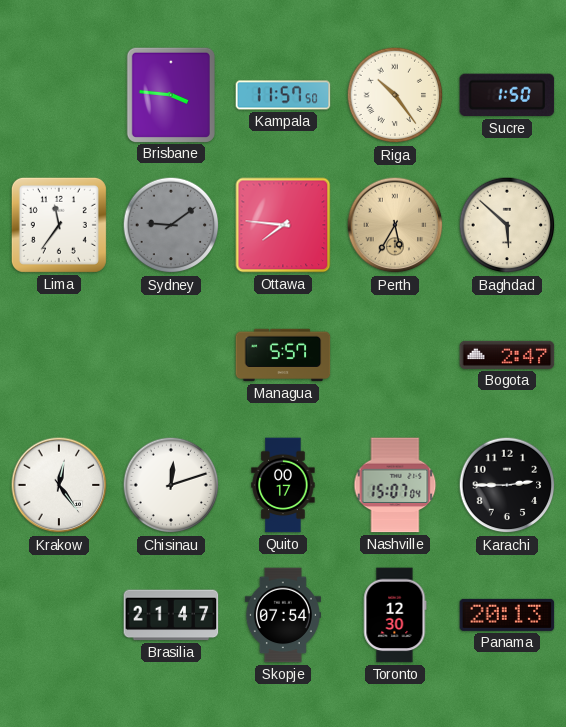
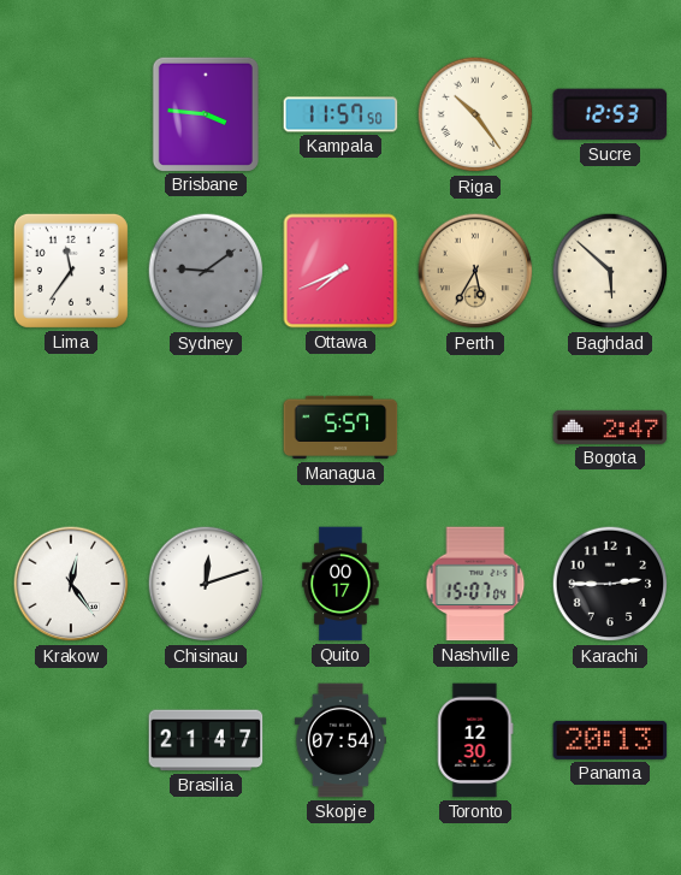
Sucre: 1:50 -> 12:53
Ottawa: 7:46 -> 7:41
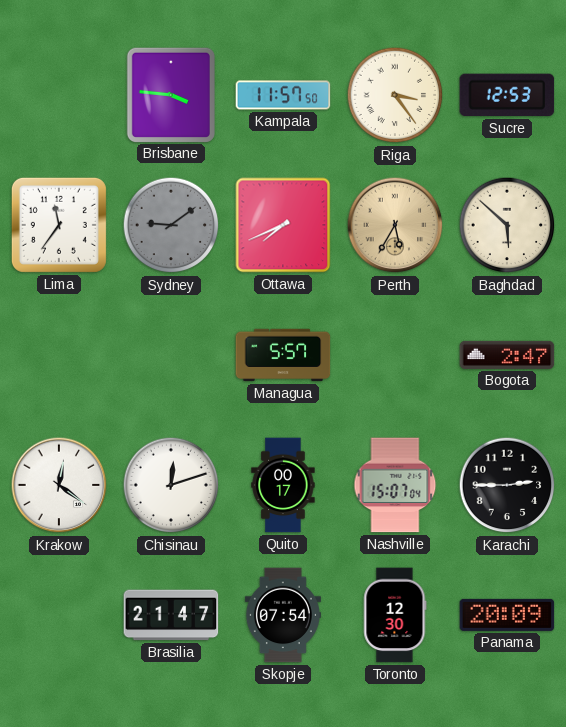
Riga: 10:24 -> 3:24
Krakow: 12:24 -> 12:21
Panama: 20:13 -> 20:09
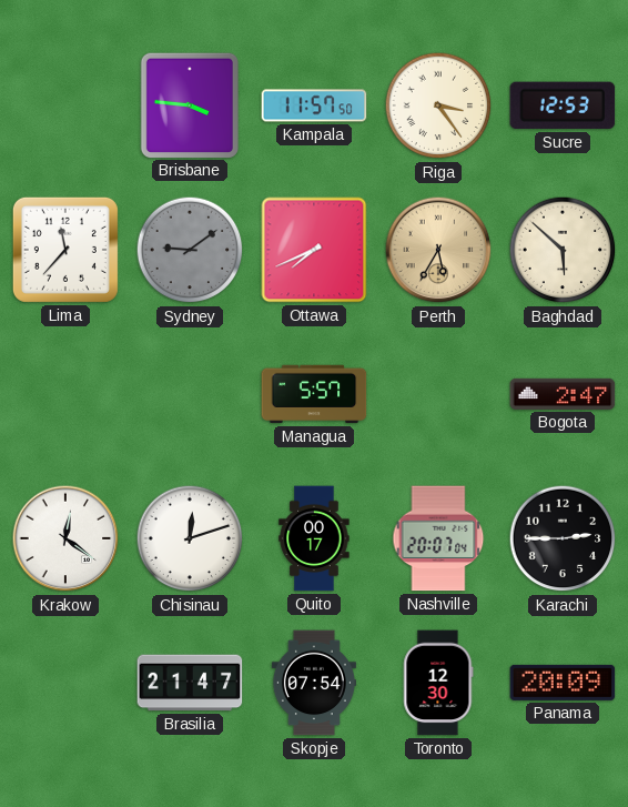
Lima: 11:36 -> 11:37
Nashville: 15:07 -> 20:07
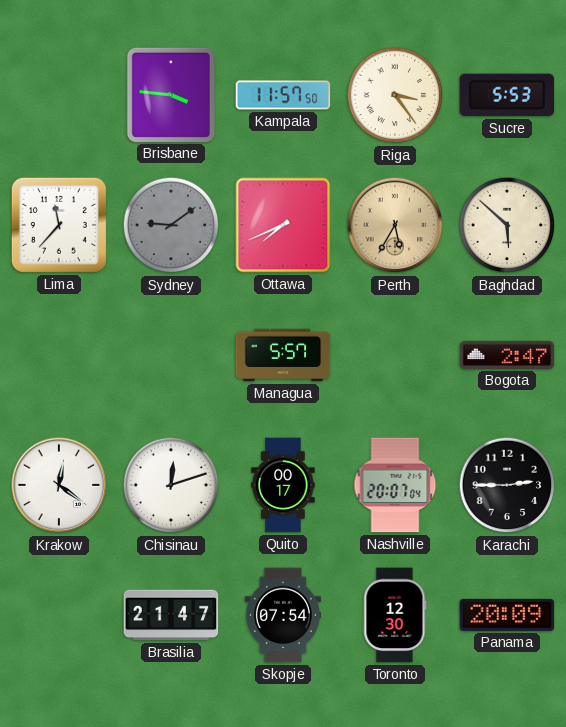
Sucre: 12:53 -> 5:53
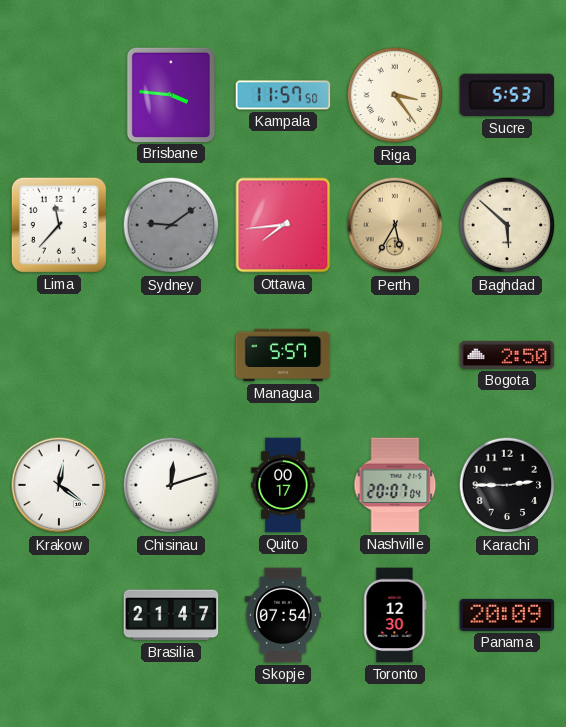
Ottawa: 7:41 -> 7:44
Bogota: 2:47 -> 2:50
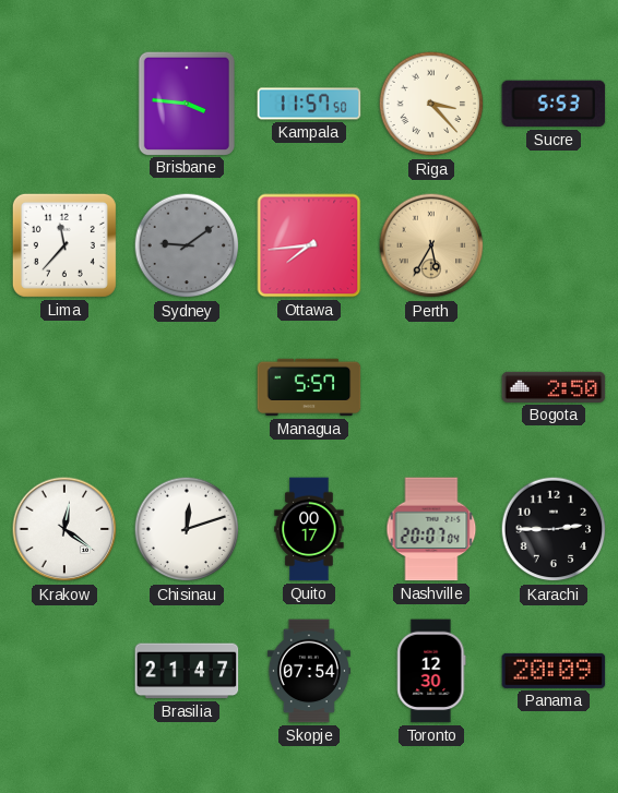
Riga: 3:24 -> 3:23
Baghdad: 5:52 -> none
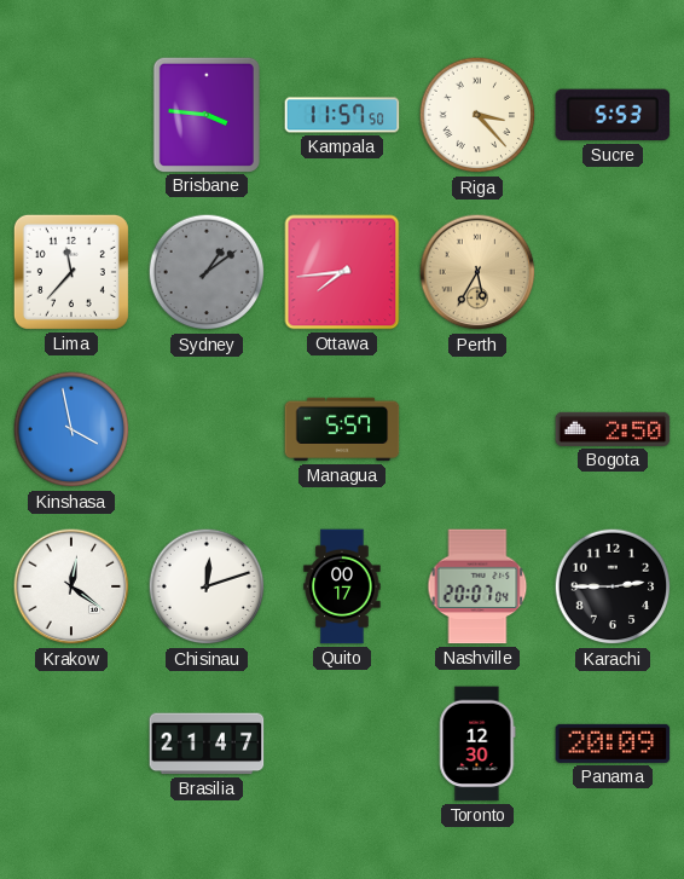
Sydney: 9:09 -> 1:09
Kinshasa: none -> 3:58
Skopje: 07:54 -> none
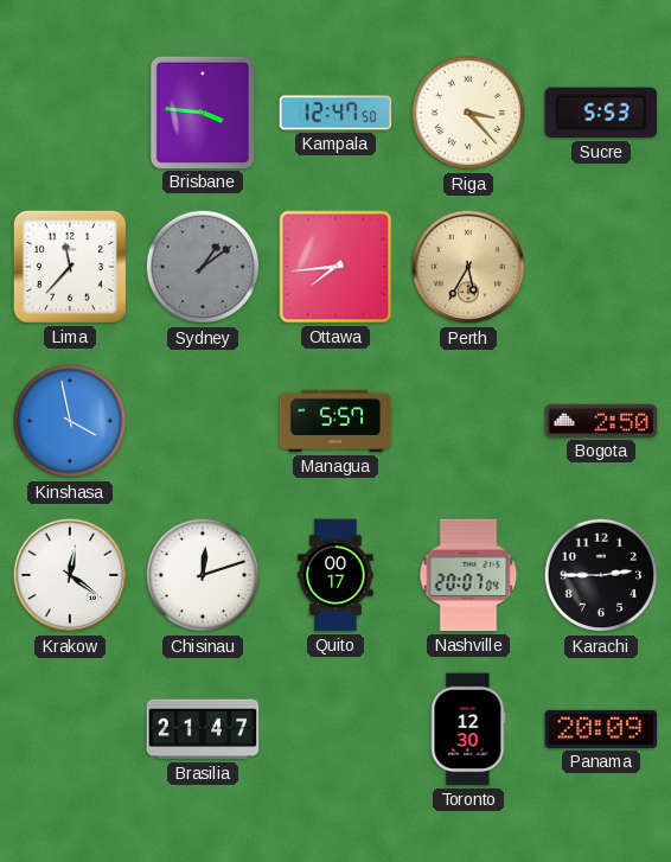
Kampala: 11:57 -> 12:47
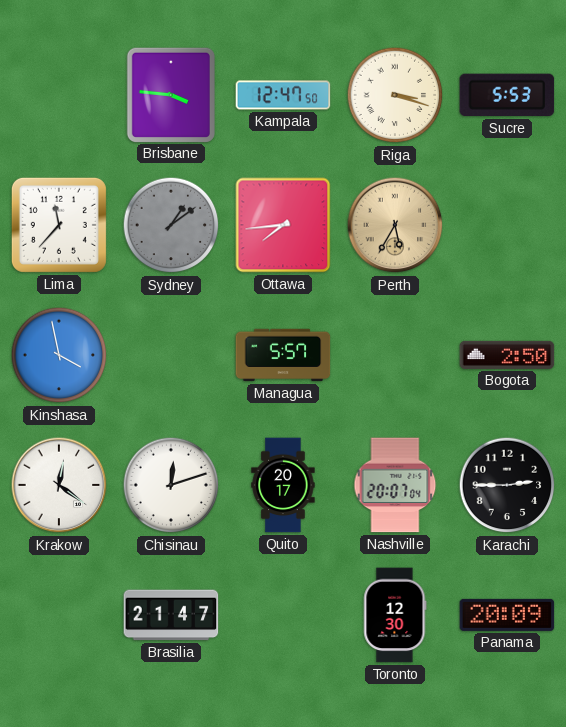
Riga: 3:23 -> 3:18
Quito: 00:17 -> 20:17
